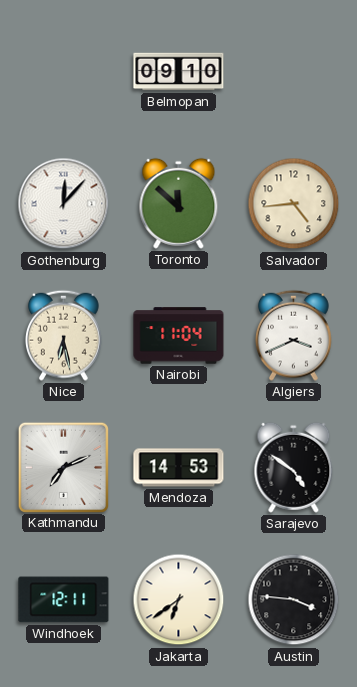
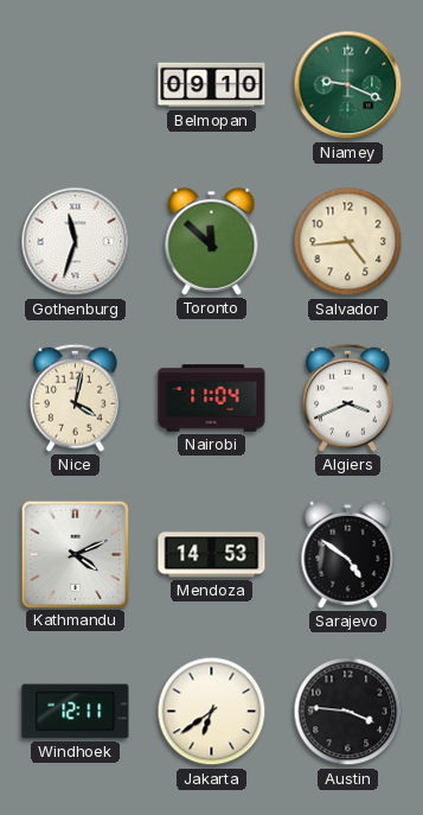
Niamey: none -> 9:19
Gothenburg: 12:07 -> 11:33
Nice: 6:28 -> 4:02
Kathmandu: 7:11 -> 4:11
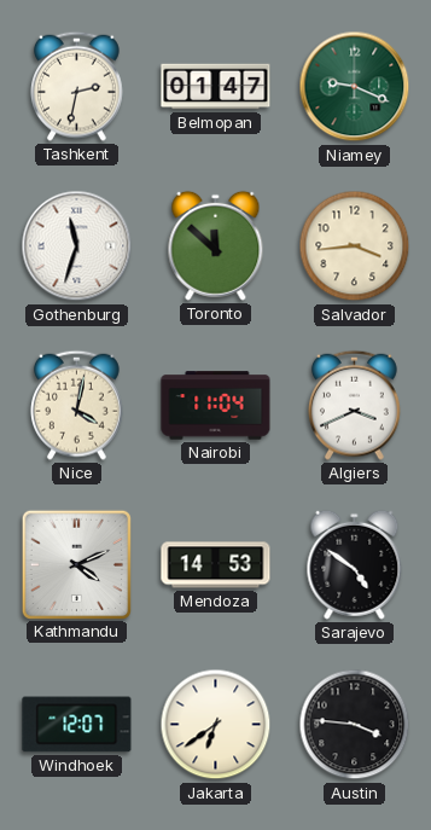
Tashkent: none -> 2:32
Belmopan: 09:10 -> 01:47
Salvador: 4:44 -> 3:44
Windhoek: 12:11 -> 12:07
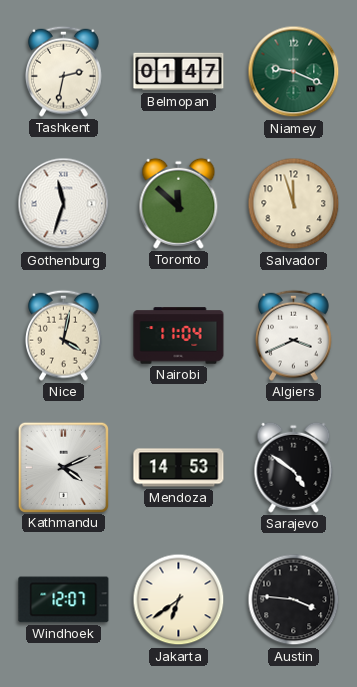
Salvador: 3:44 -> 11:57
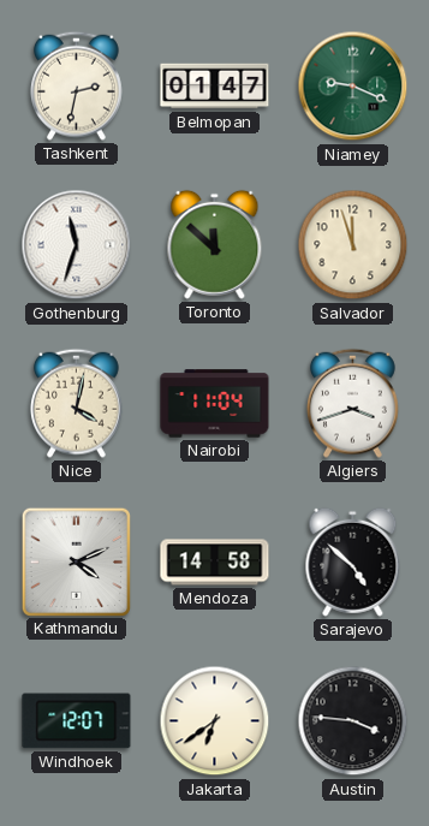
Algiers: 3:41 -> 3:42
Mendoza: 14:53 -> 14:58
Sarajevo: 4:51 -> 4:52
